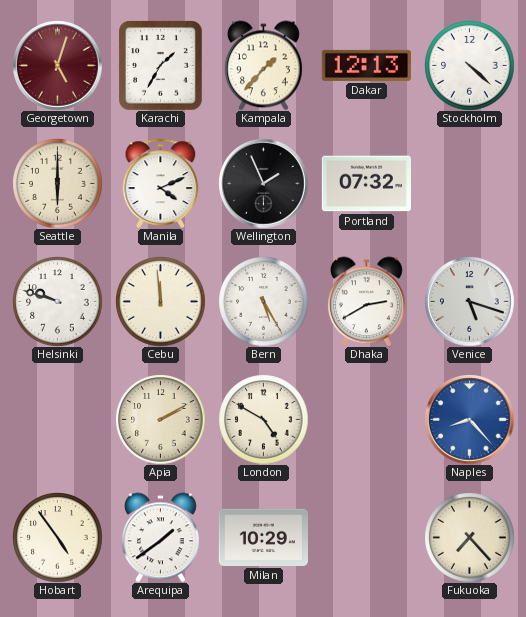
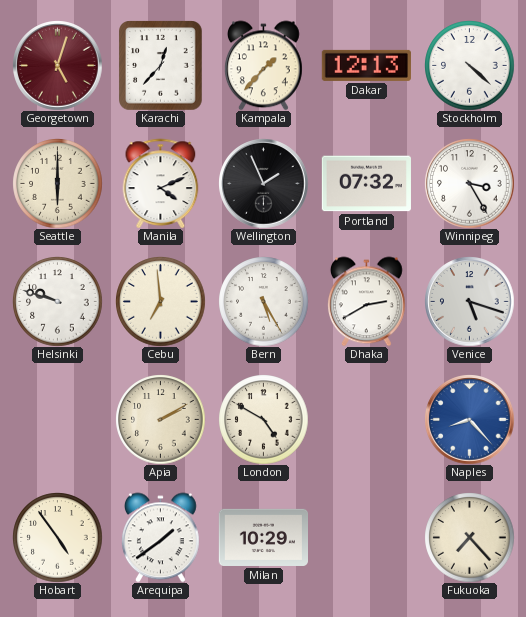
Karachi: 1:35 -> 12:37
Winnipeg: none -> 3:25
Cebu: 11:59 -> 6:59
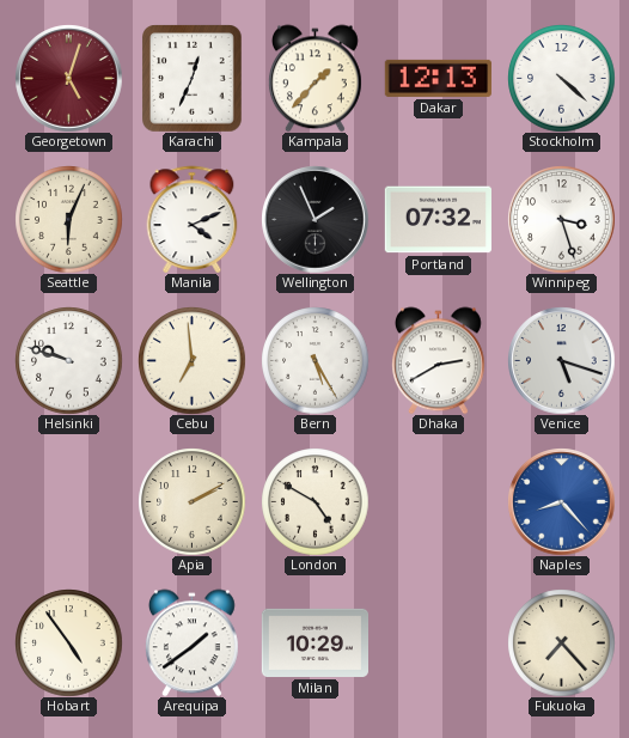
Karachi: 12:37 -> 12:34
Seattle: 6:00 -> 6:04
Winnipeg: 3:25 -> 3:27
